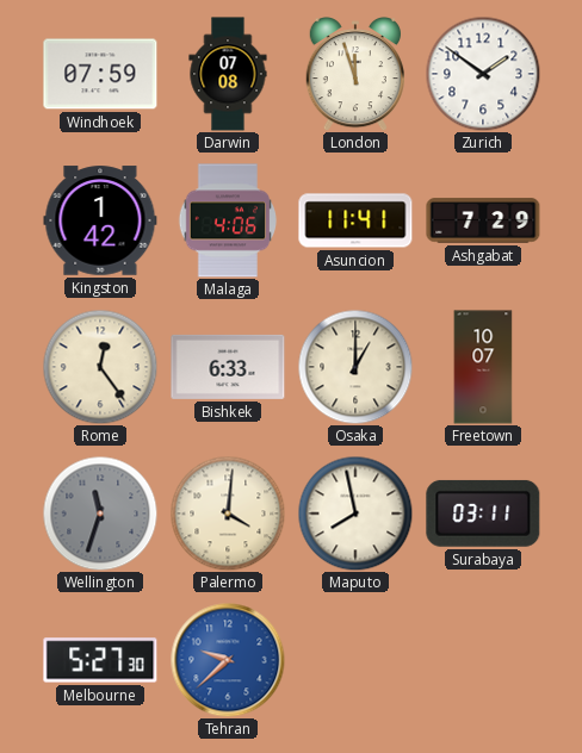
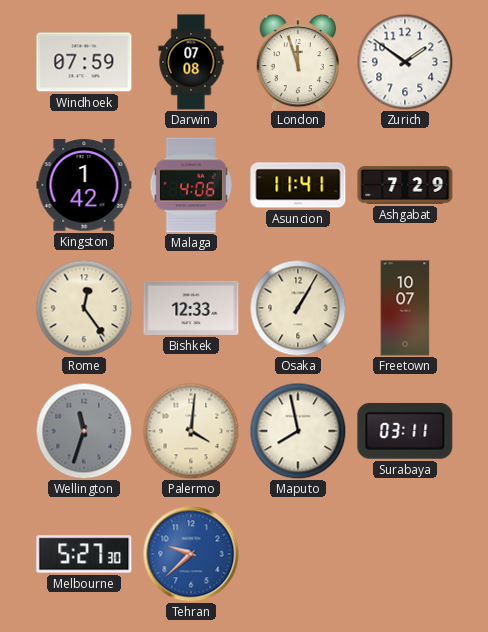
Bishkek: 6:33 -> 12:33
Osaka: 1:00 -> 1:05
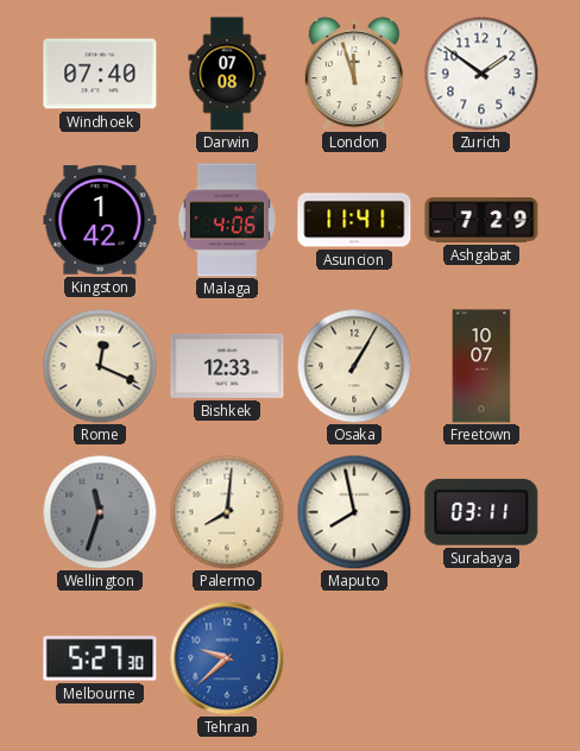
Windhoek: 07:59 -> 07:40
Rome: 12:24 -> 12:19
Palermo: 4:01 -> 8:01
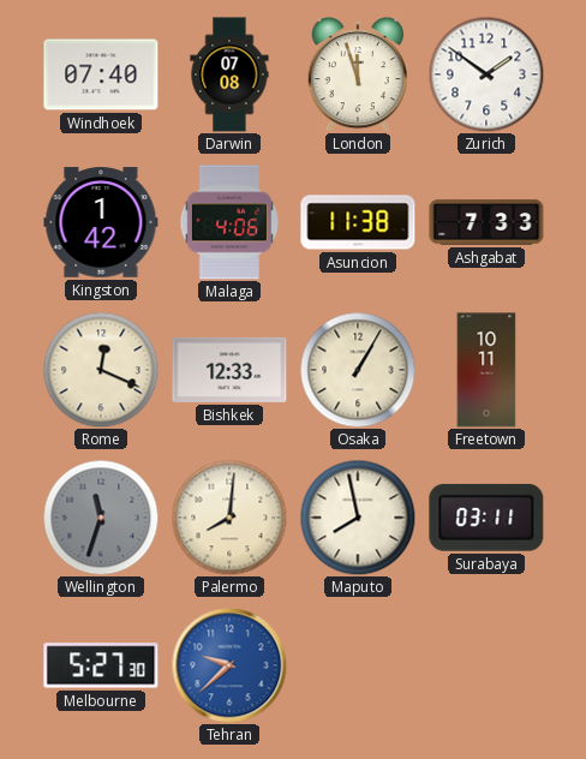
Asuncion: 11:41 -> 11:38
Ashgabat: 7:29 -> 7:33
Freetown: 10:07 -> 10:11
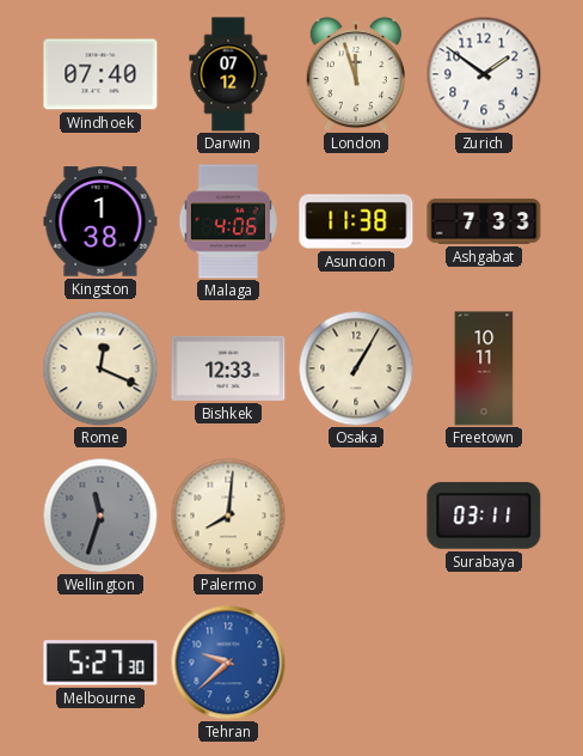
Darwin: 07:08 -> 07:12
Kingston: 1:42 -> 1:38
Maputo: 7:58 -> none
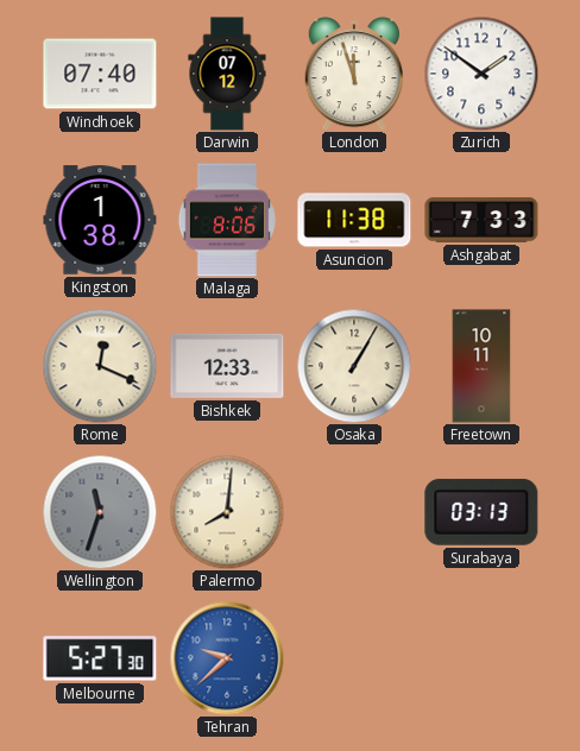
Malaga: 4:06 -> 8:06
Surabaya: 03:11 -> 03:13
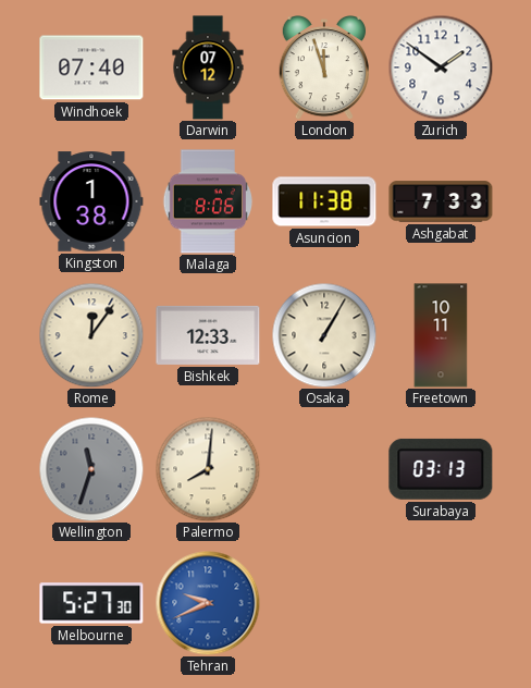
Rome: 12:19 -> 12:06
Tehran: 9:38 -> 9:41
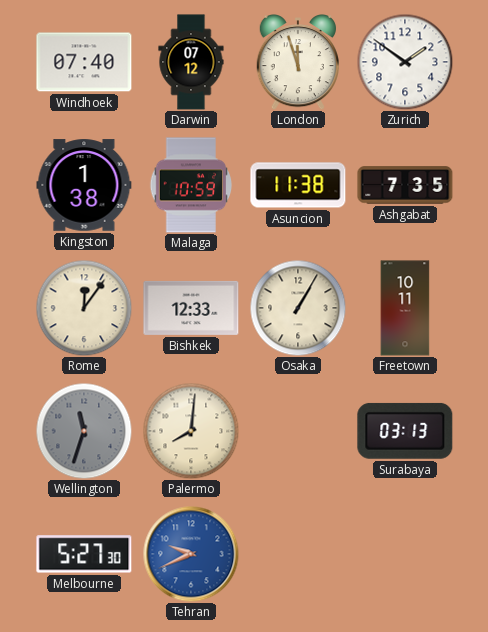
Malaga: 8:06 -> 10:59
Ashgabat: 7:33 -> 7:35
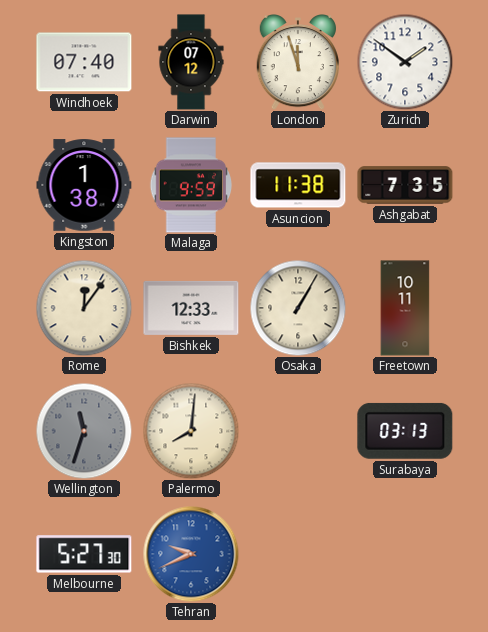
Malaga: 10:59 -> 9:59
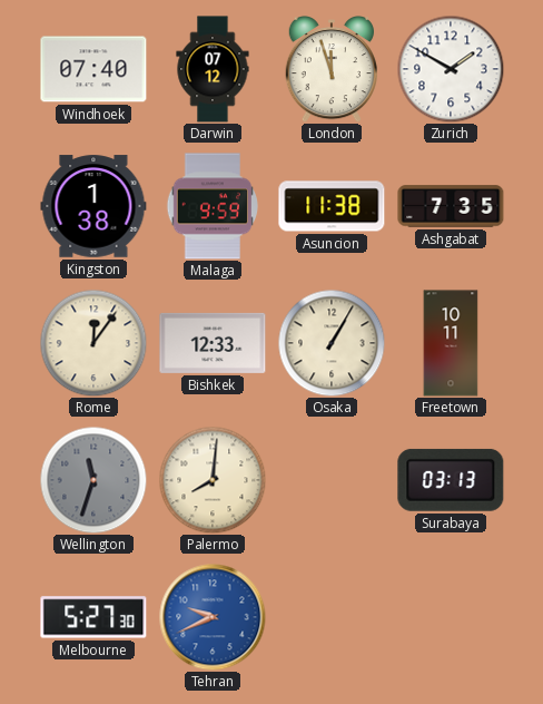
Zurich: 1:51 -> 1:50
